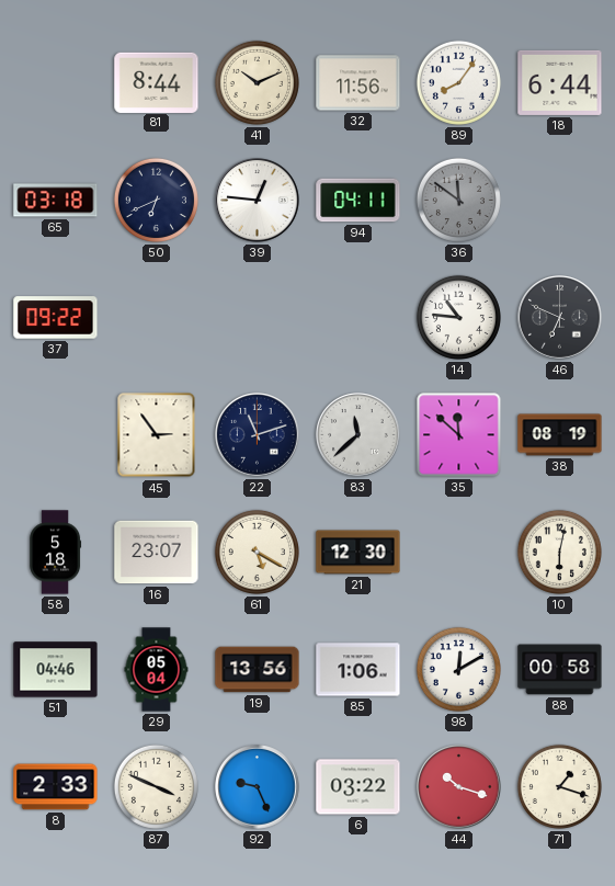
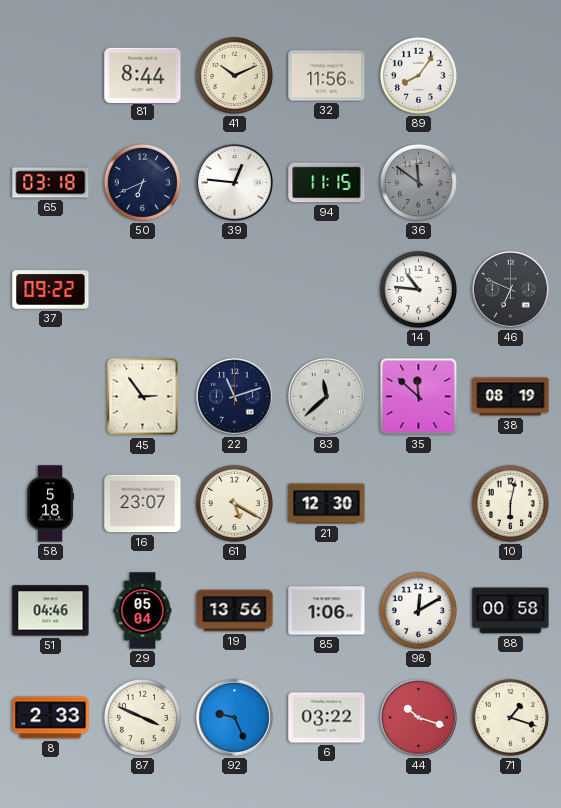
18: 6:44 -> none
94: 04:11 -> 11:15
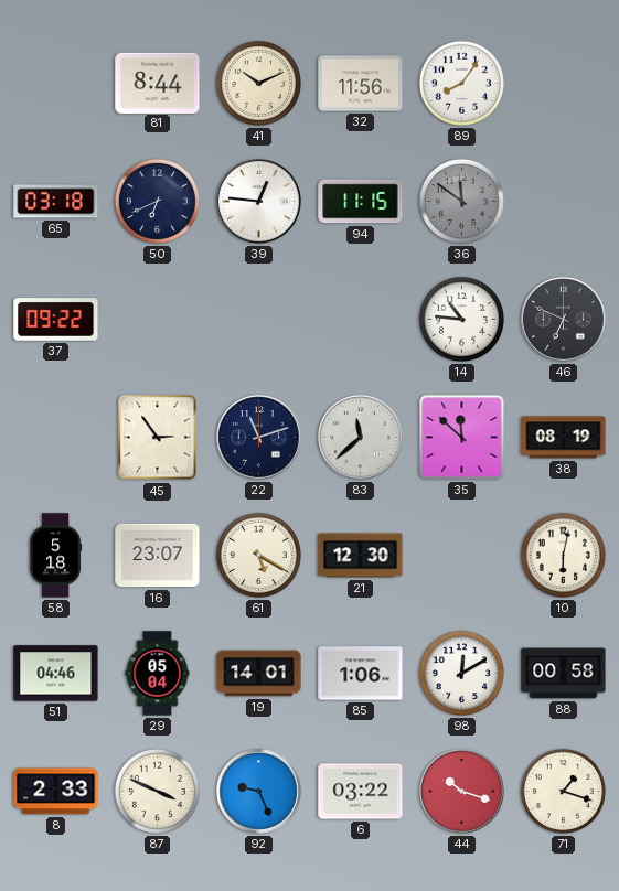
19: 13:56 -> 14:01
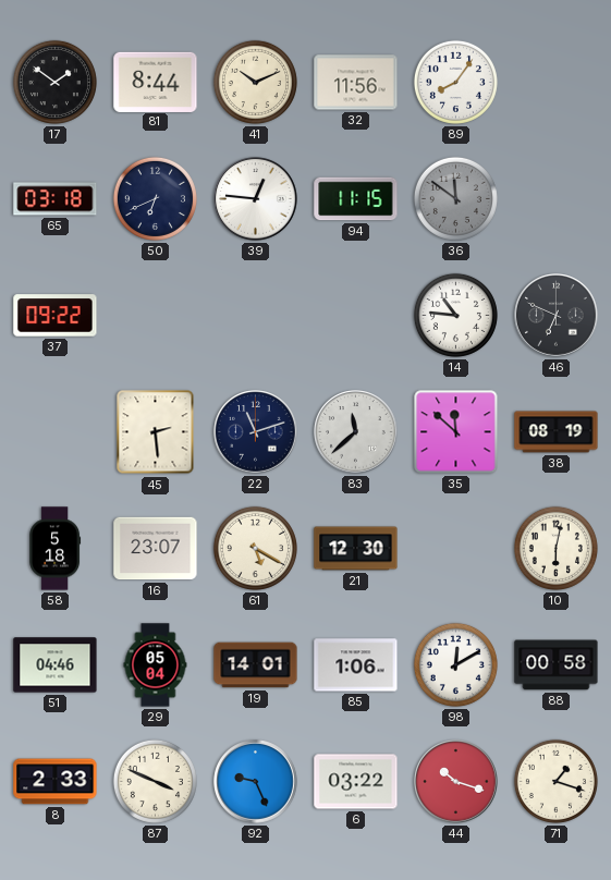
17: none -> 1:51
45: 2:54 -> 2:29
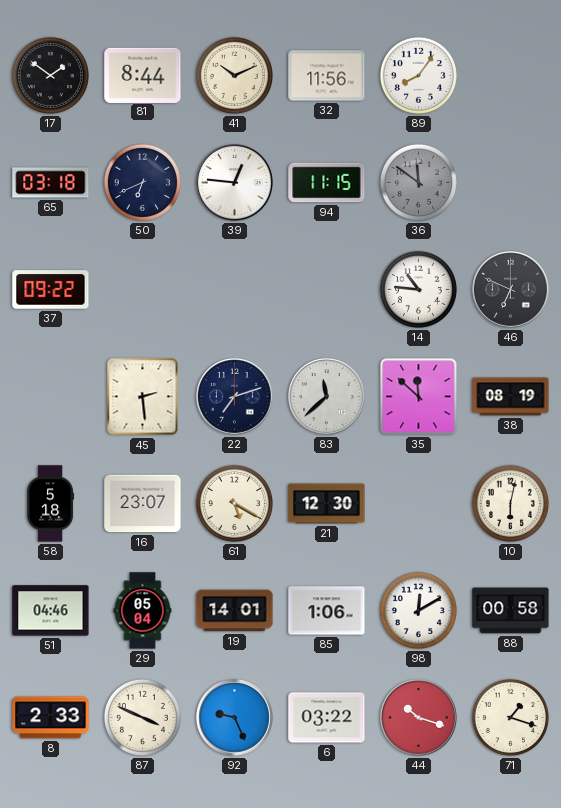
22: 11:12 -> 7:12
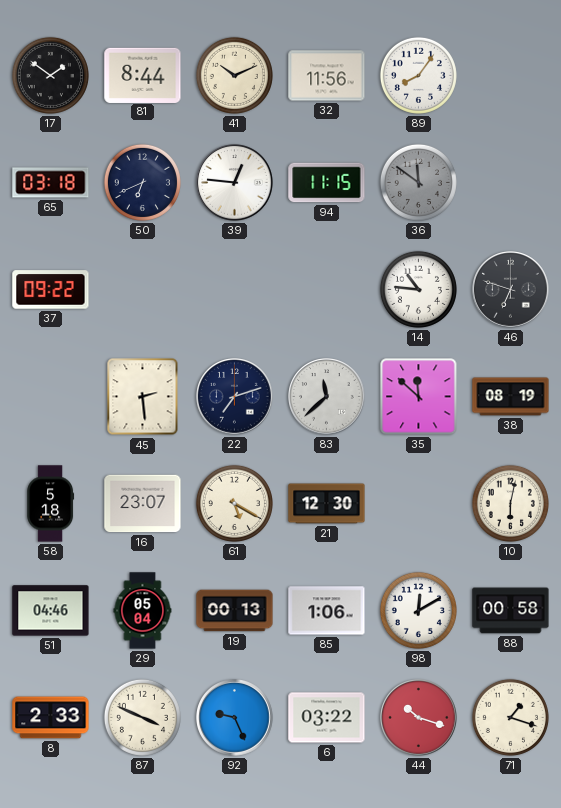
46: 6:49 -> 6:48
19: 14:01 -> 00:13
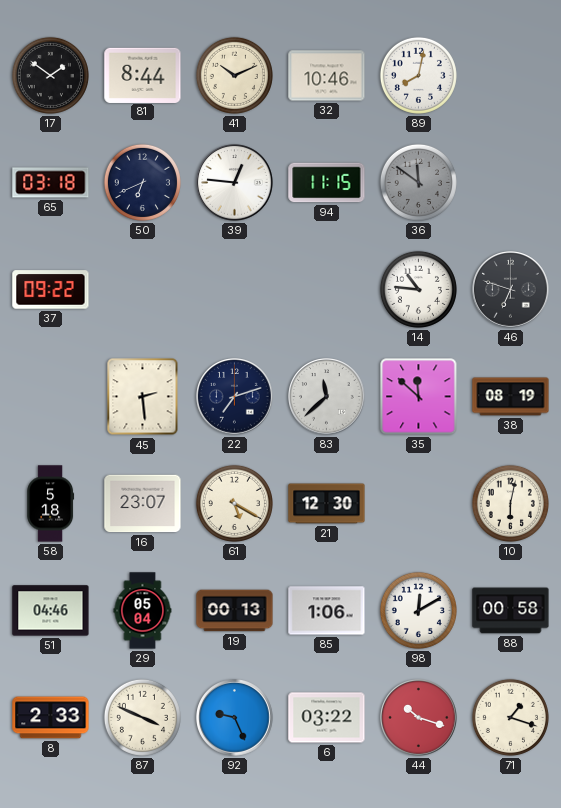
32: 11:56 -> 10:46
89: 8:06 -> 8:02
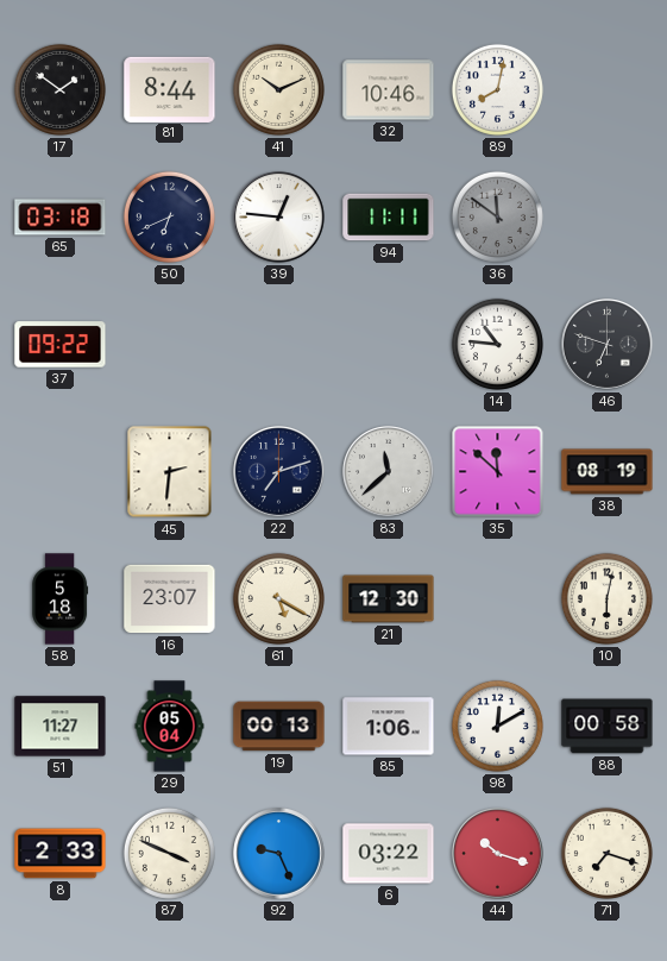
94: 11:15 -> 11:11
45: 2:29 -> 2:31
51: 04:46 -> 11:27
71: 1:18 -> 7:18
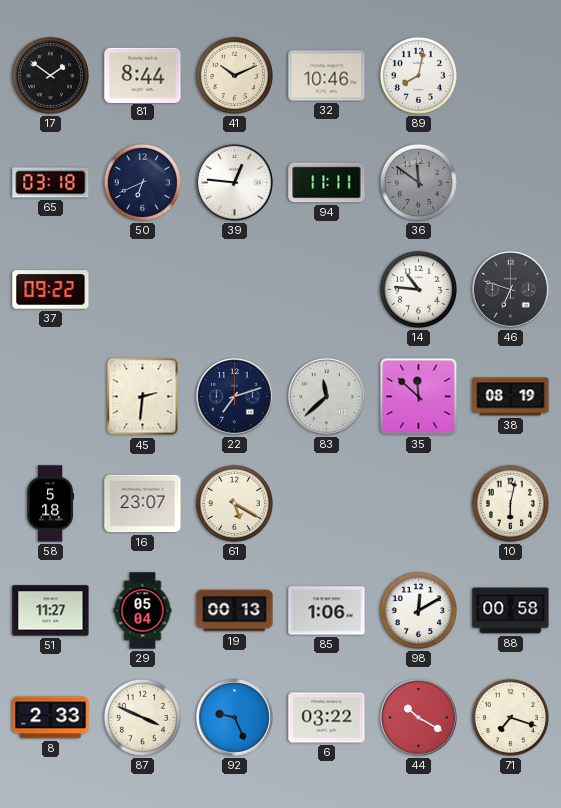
21: 12:30 -> none
44: 10:18 -> 10:20
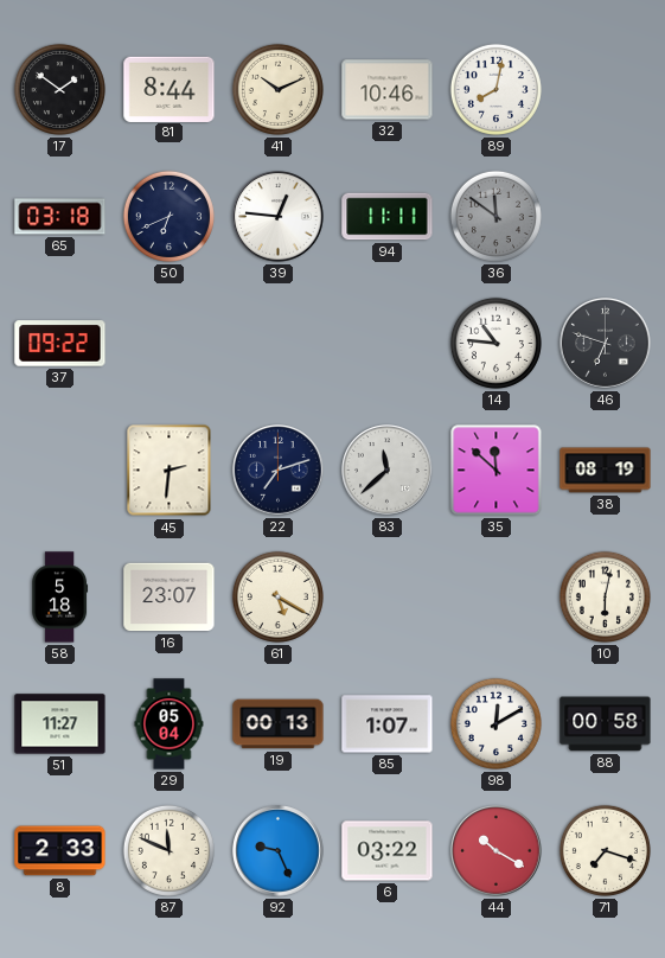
85: 1:06 -> 1:07
87: 3:49 -> 11:49
